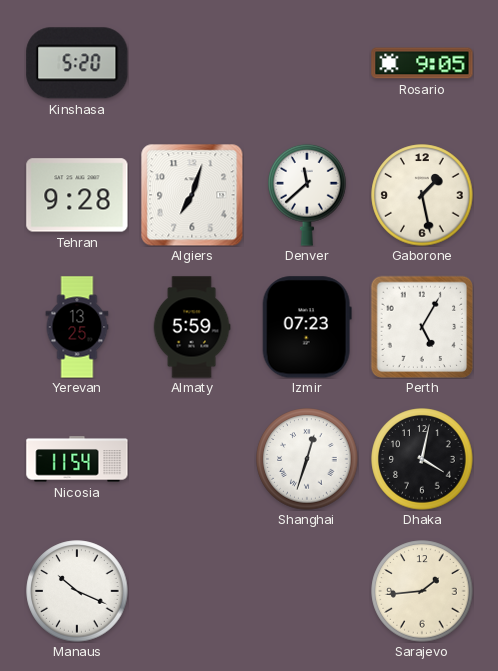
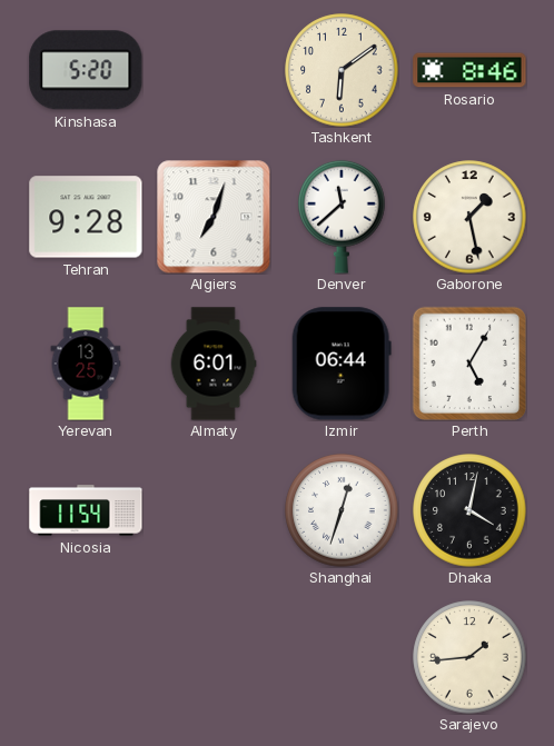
Tashkent: none -> 6:09
Rosario: 9:05 -> 8:46
Almaty: 5:59 -> 6:01
Izmir: 07:23 -> 06:44
Manaus: 10:19 -> none
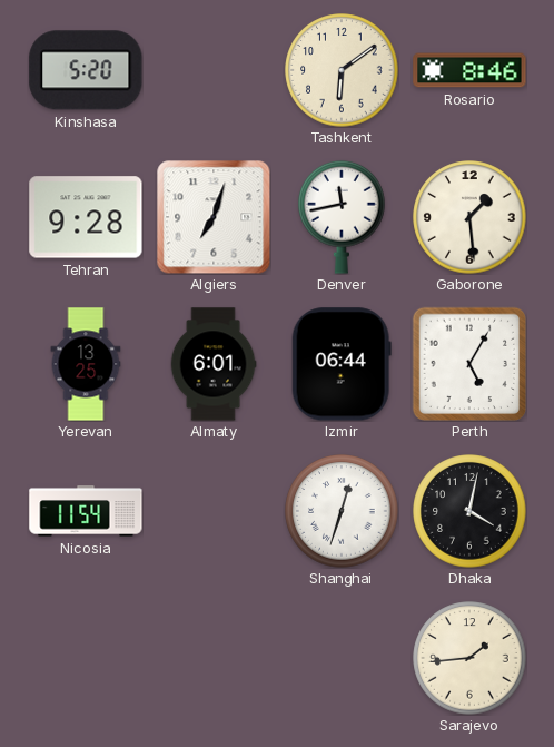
Denver: 11:38 -> 11:43
Gaborone: 1:28 -> 1:29
